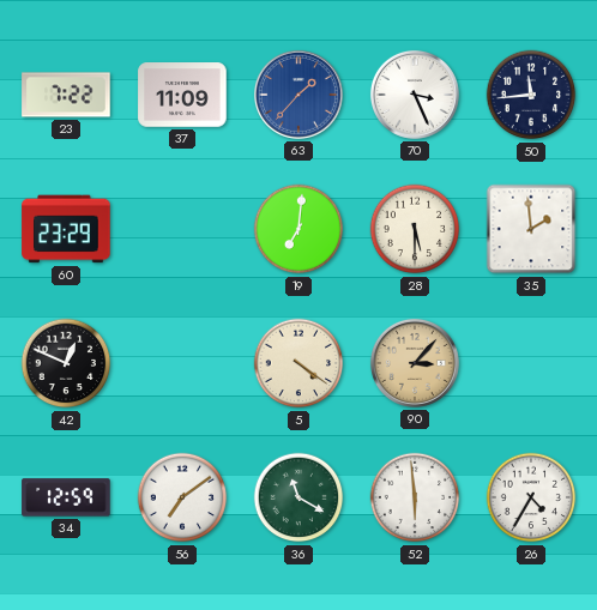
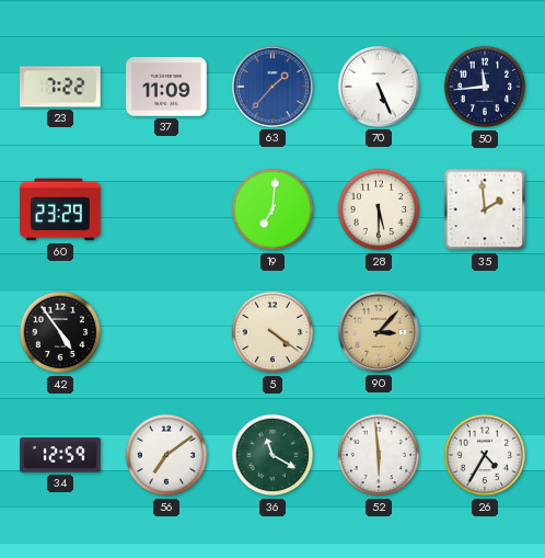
70: 3:26 -> 5:26
42: 12:49 -> 4:54
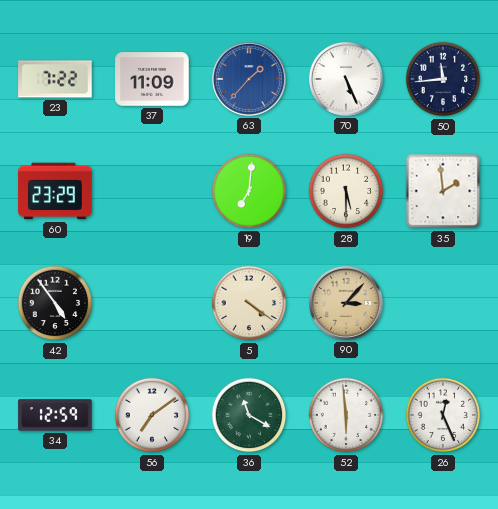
26: 4:35 -> 12:26
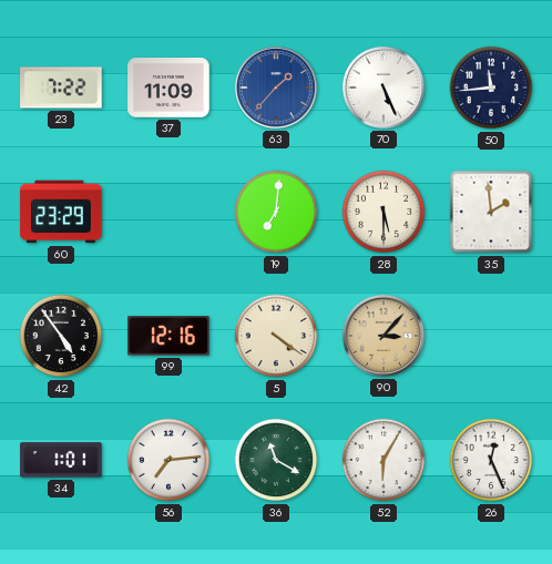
99: none -> 12:16
34: 12:59 -> 1:01
56: 7:09 -> 7:14
52: 5:59 -> 6:05
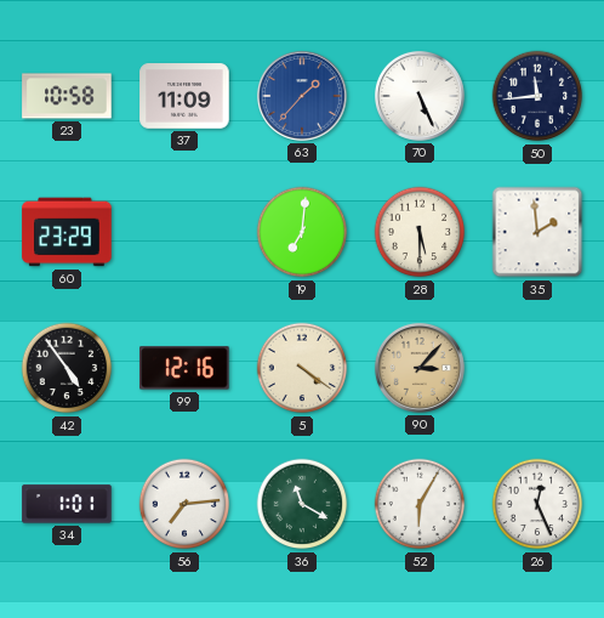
23: 7:22 -> 10:58
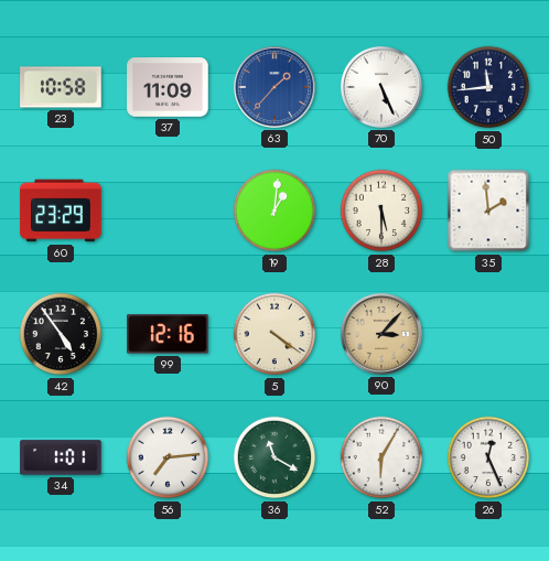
19: 7:01 -> 1:01
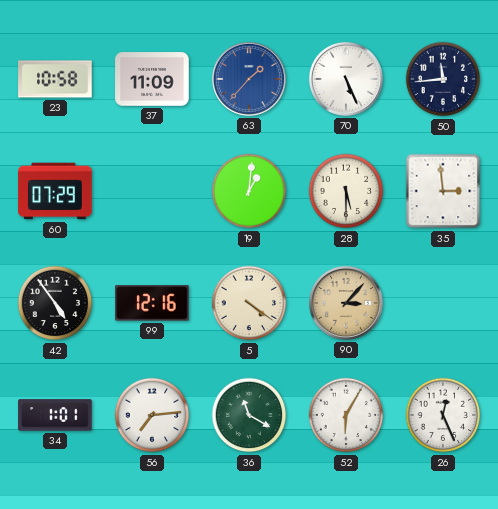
60: 23:29 -> 07:29
35: 1:59 -> 2:59
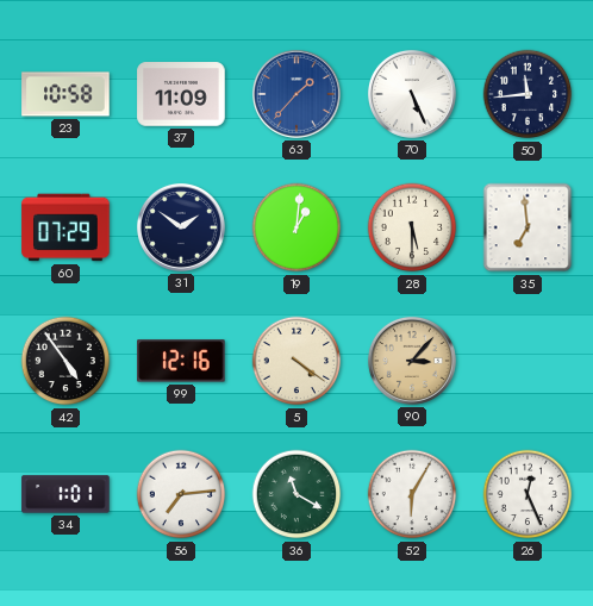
31: none -> 1:51
35: 2:59 -> 6:59
